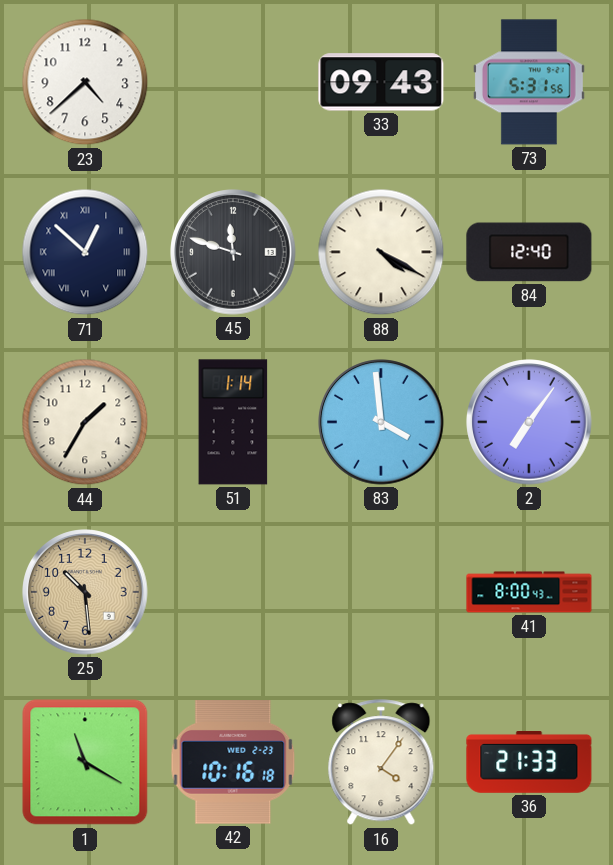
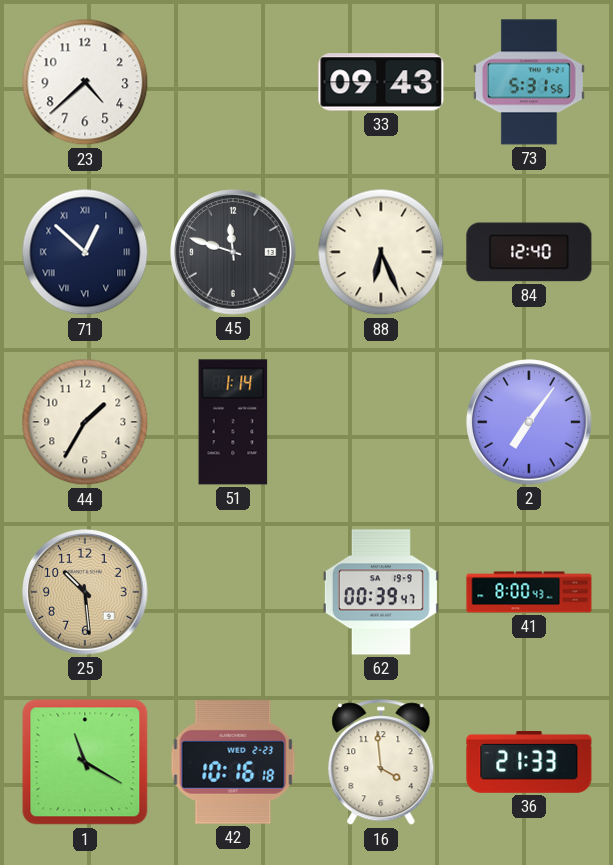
88: 4:20 -> 6:26
83: 3:59 -> none
62: none -> 00:39
16: 4:06 -> 3:59
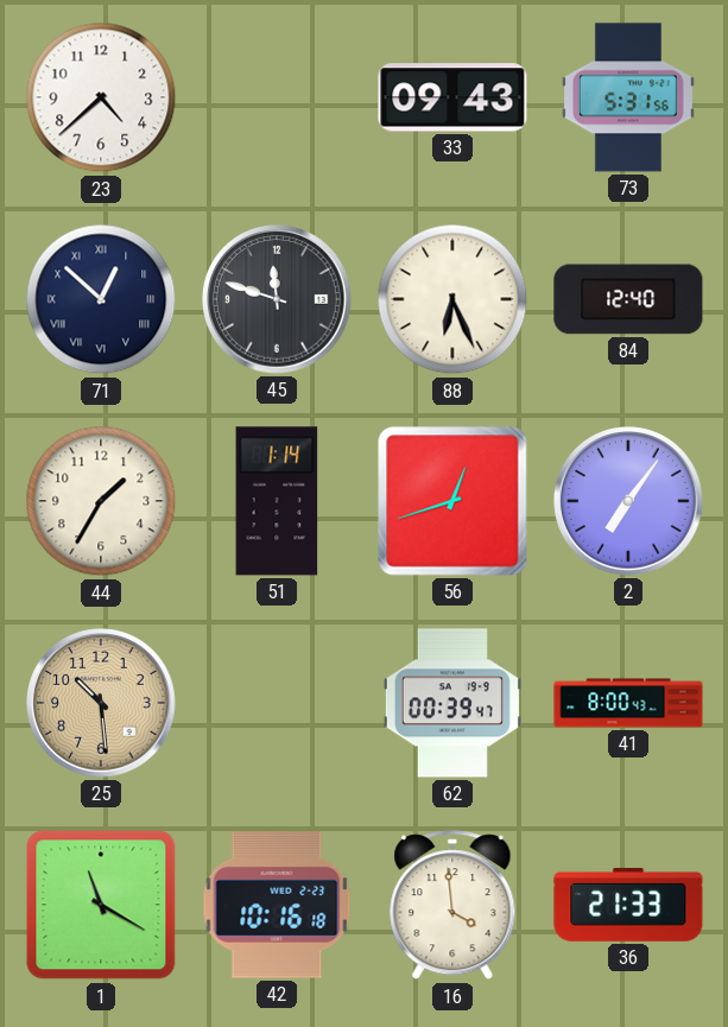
56: none -> 12:42
